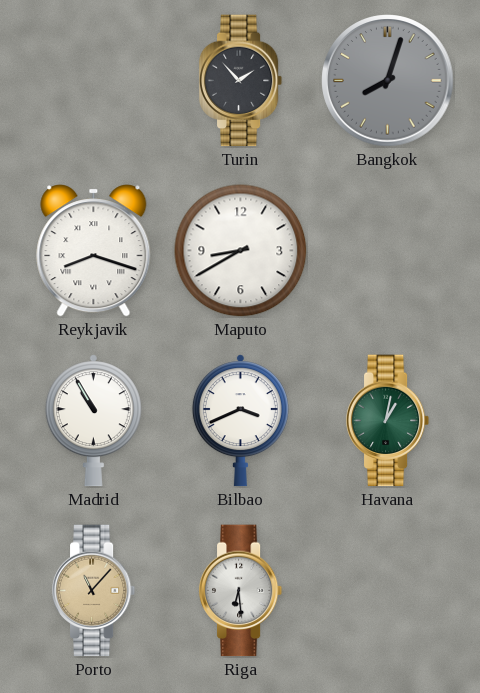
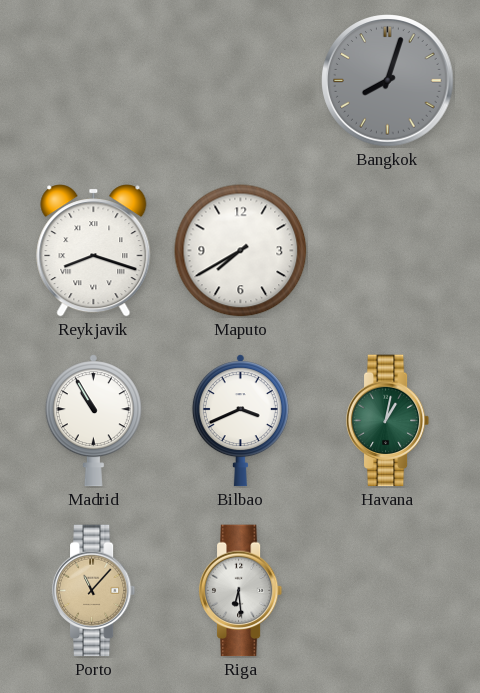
Turin: 1:53 -> none
Maputo: 8:40 -> 7:40
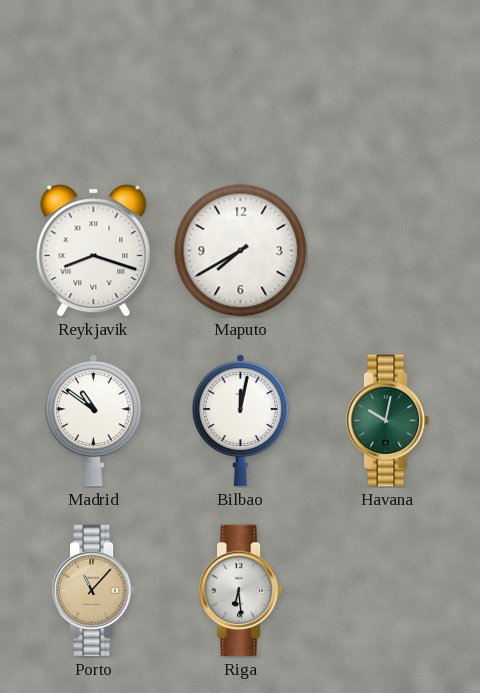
Bangkok: 8:03 -> none
Madrid: 10:55 -> 10:51
Bilbao: 3:41 -> 12:02
Havana: 1:02 -> 10:02
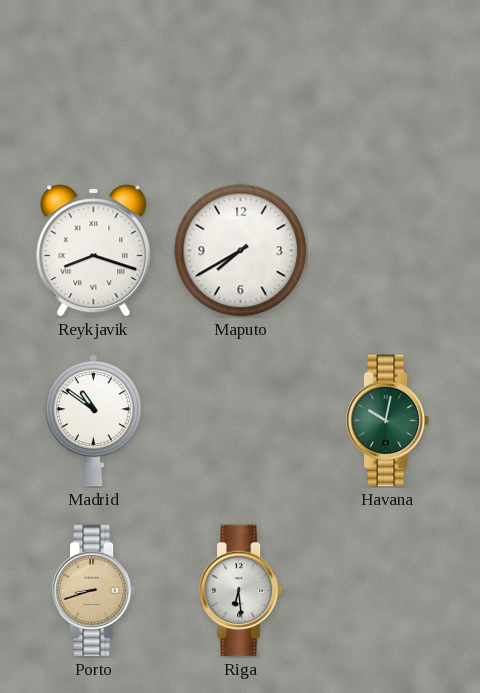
Bilbao: 12:02 -> none
Porto: 11:07 -> 8:42
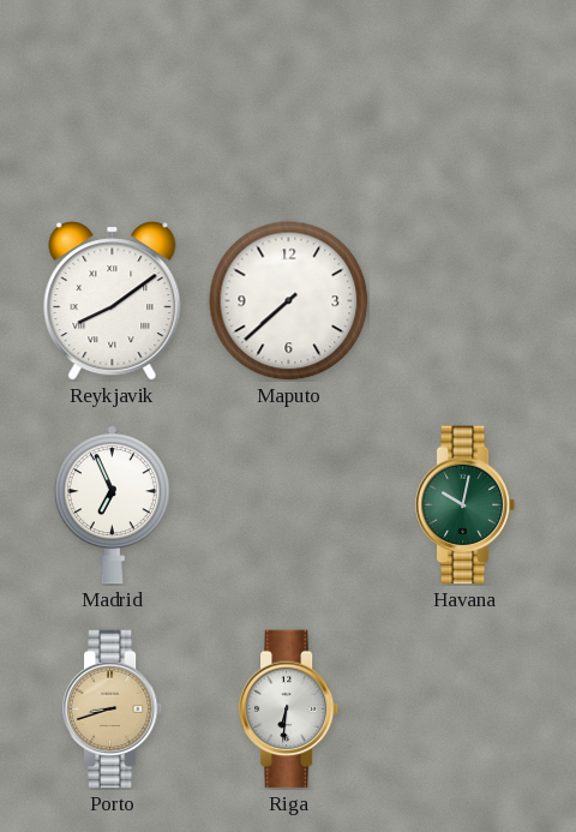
Reykjavik: 8:18 -> 8:09
Maputo: 7:40 -> 7:38
Madrid: 10:51 -> 6:56
Riga: 6:29 -> 6:31
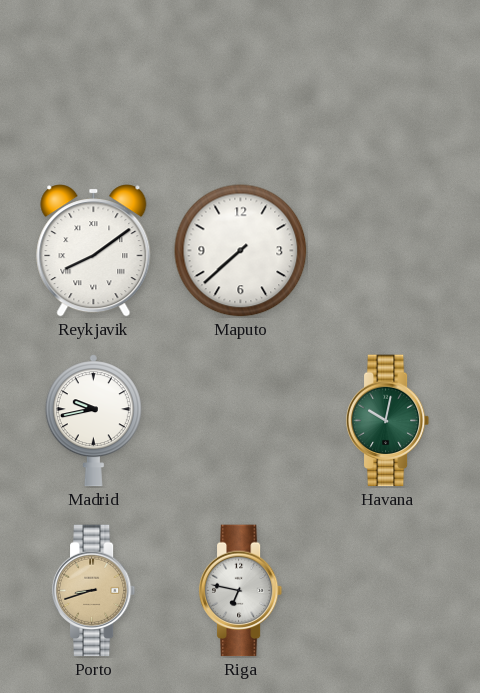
Madrid: 6:56 -> 9:43
Riga: 6:31 -> 6:47
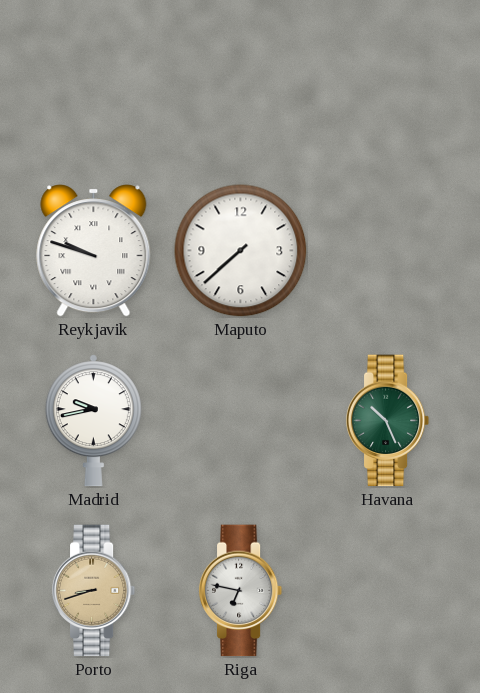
Reykjavik: 8:09 -> 9:48
Havana: 10:02 -> 10:26
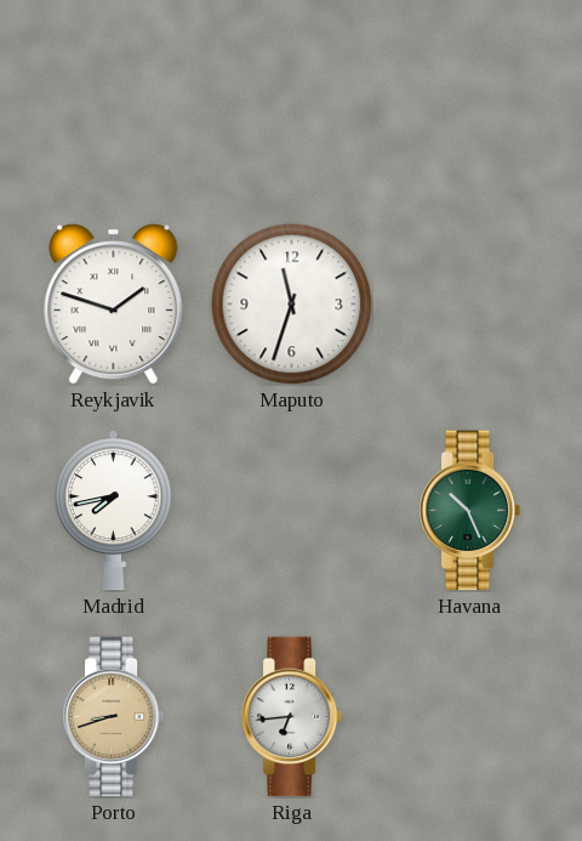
Reykjavik: 9:48 -> 1:48
Maputo: 7:38 -> 11:33
Madrid: 9:43 -> 7:43
Riga: 6:47 -> 6:44
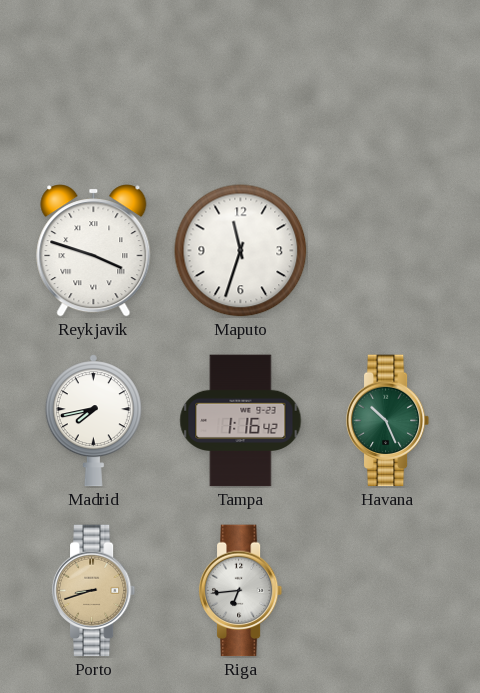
Reykjavik: 1:48 -> 3:48
Tampa: none -> 1:16
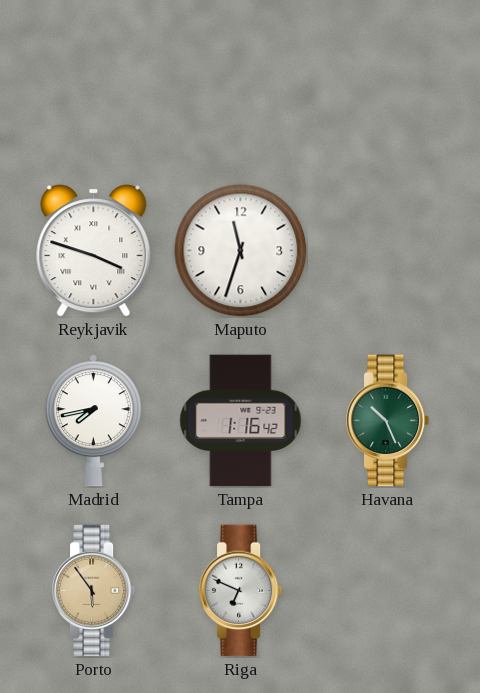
Porto: 8:42 -> 5:54
Riga: 6:44 -> 6:49
